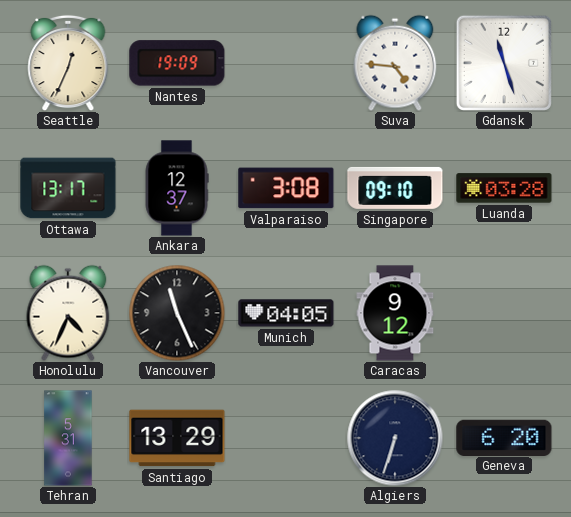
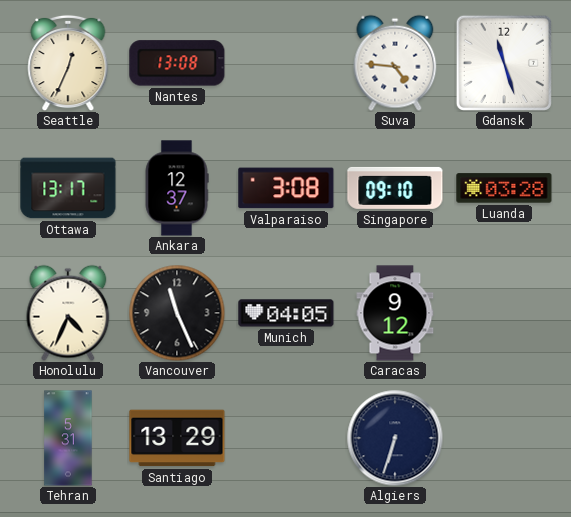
Nantes: 19:09 -> 13:08
Geneva: 6:20 -> none
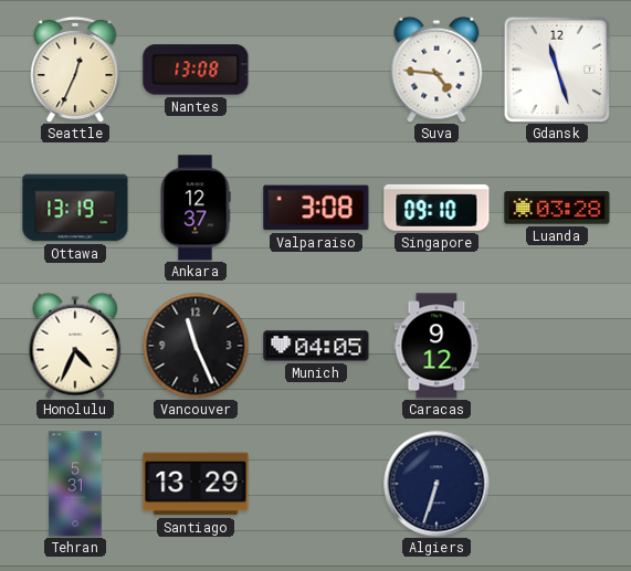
Ottawa: 13:17 -> 13:19
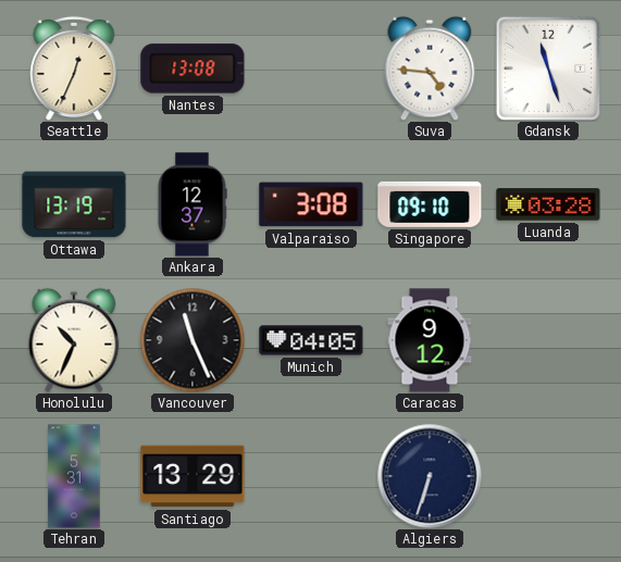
Honolulu: 4:34 -> 10:34
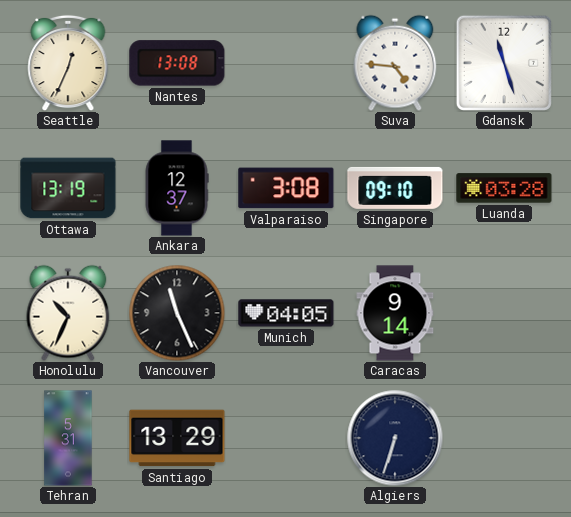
Caracas: 9:12 -> 9:14
